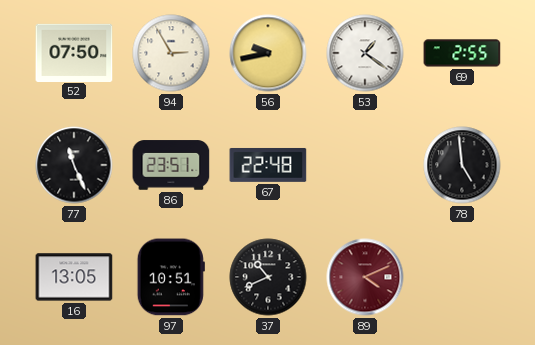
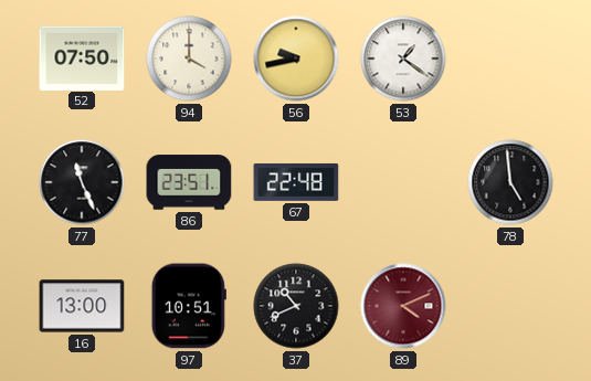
94: 2:55 -> 4:00
69: 2:55 -> none
16: 13:05 -> 13:00
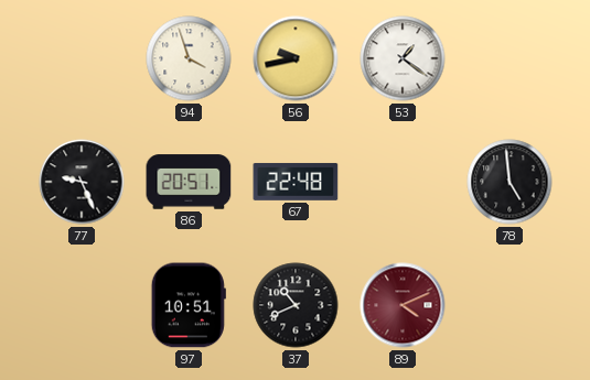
52: 07:50 -> none
94: 4:00 -> 3:57
77: 11:26 -> 9:26
86: 23:51 -> 20:51
16: 13:00 -> none
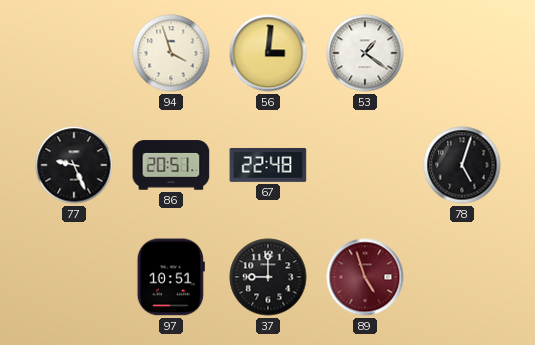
56: 9:43 -> 3:01
78: 4:59 -> 5:03
37: 10:41 -> 9:00
89: 4:11 -> 4:57
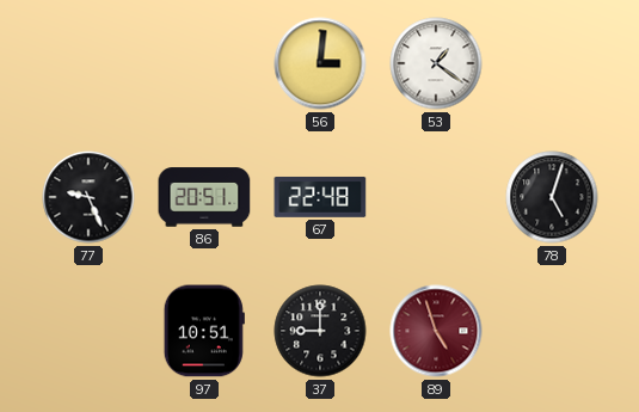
94: 3:57 -> none
